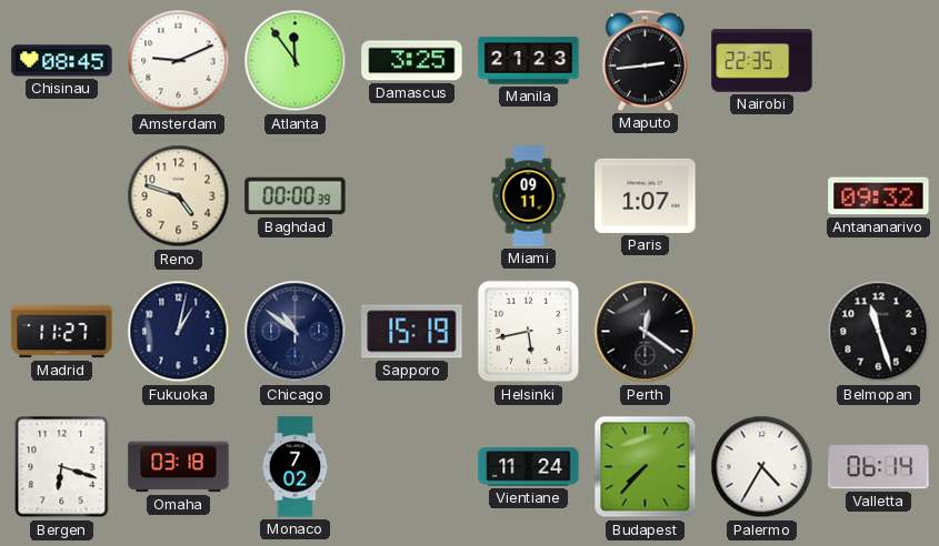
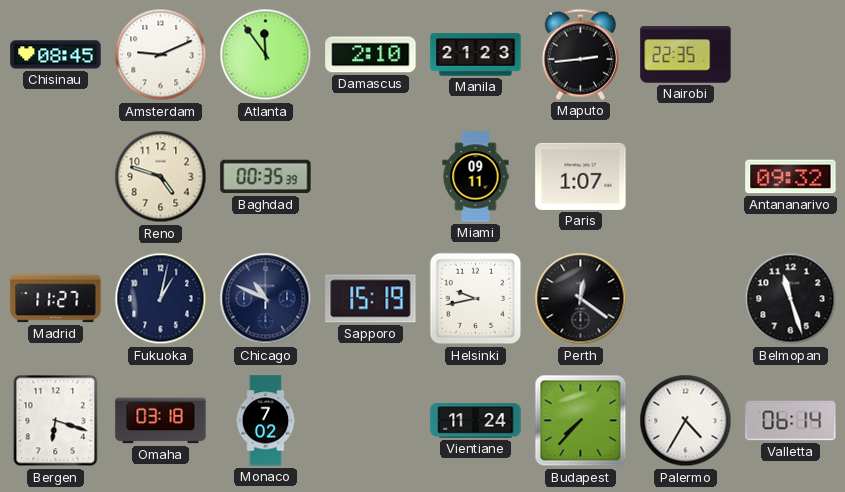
Damascus: 3:25 -> 2:10
Baghdad: 00:00 -> 00:35
Chicago: 10:51 -> 10:49
Helsinki: 5:43 -> 9:43
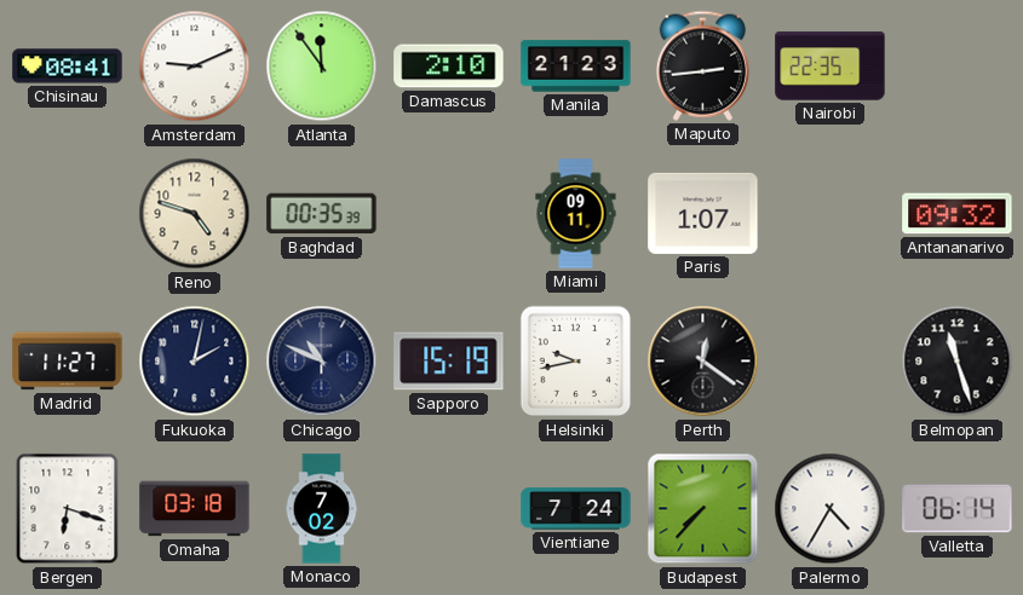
Chisinau: 08:45 -> 08:41
Fukuoka: 1:02 -> 2:02
Vientiane: 11:24 -> 7:24
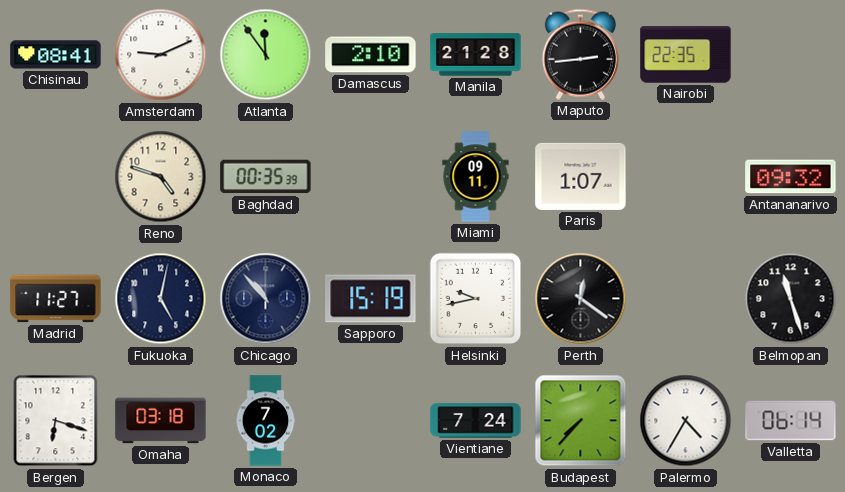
Manila: 21:23 -> 21:28
Fukuoka: 2:02 -> 5:02
Chicago: 10:49 -> 10:53
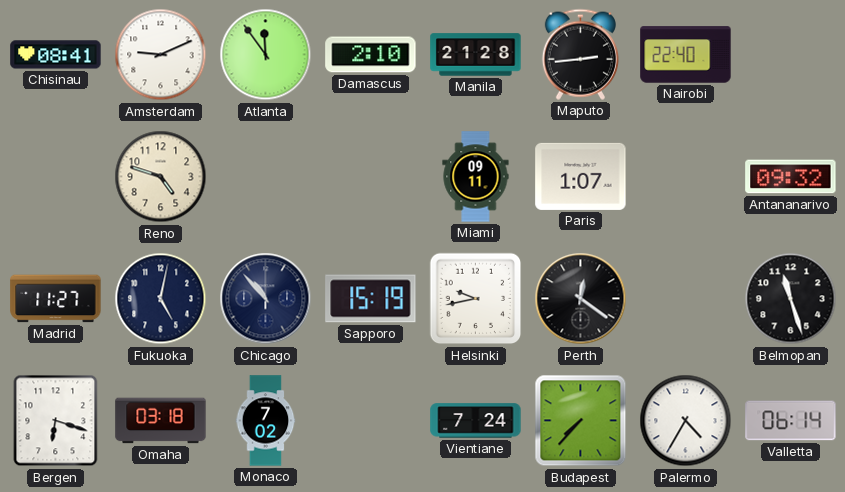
Nairobi: 22:35 -> 22:40
Baghdad: 00:35 -> none
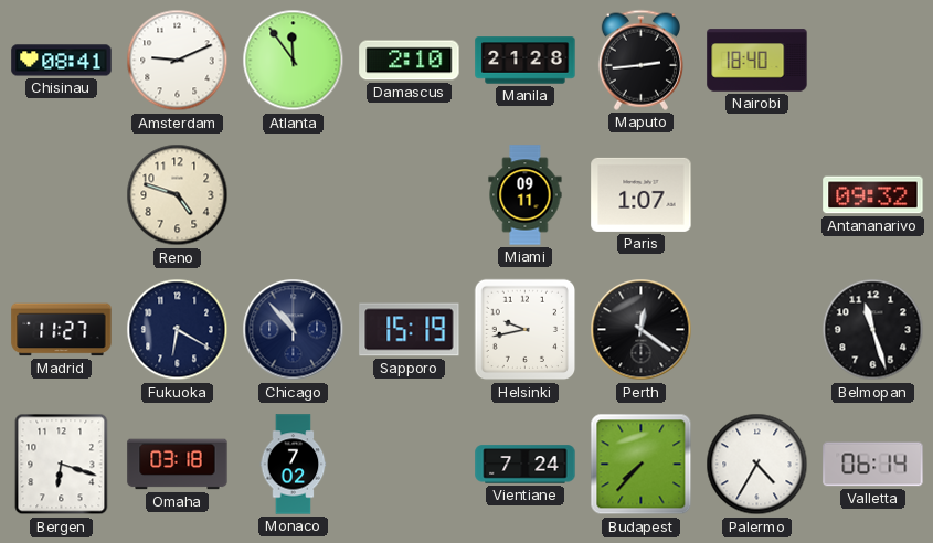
Nairobi: 22:40 -> 18:40
Fukuoka: 5:02 -> 6:20
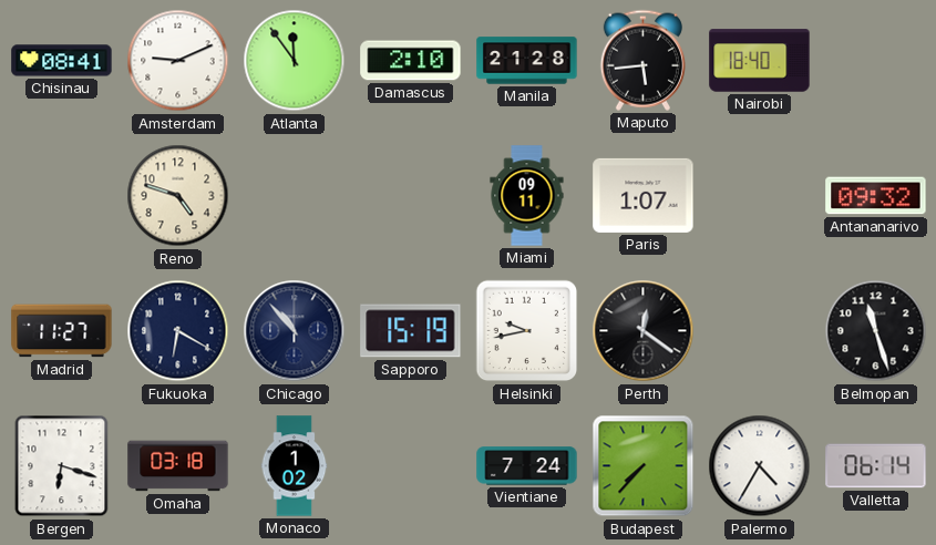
Maputo: 2:44 -> 5:44
Monaco: 7:02 -> 1:02
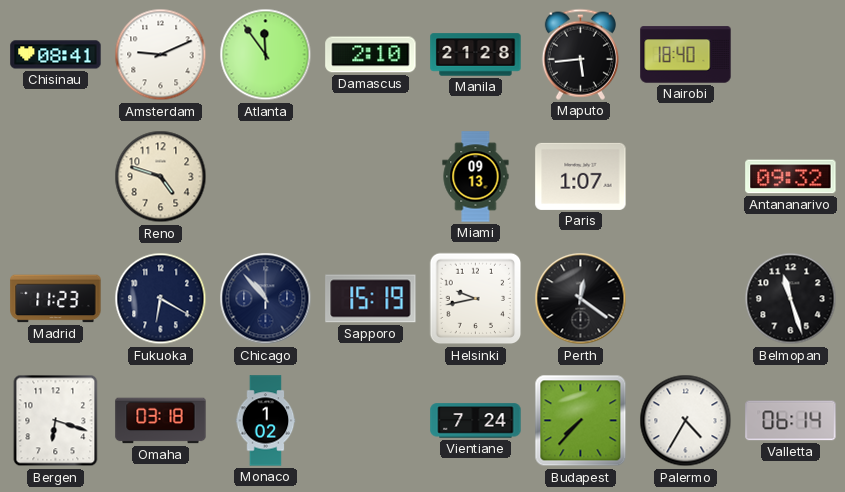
Miami: 09:11 -> 09:13
Madrid: 11:27 -> 11:23
